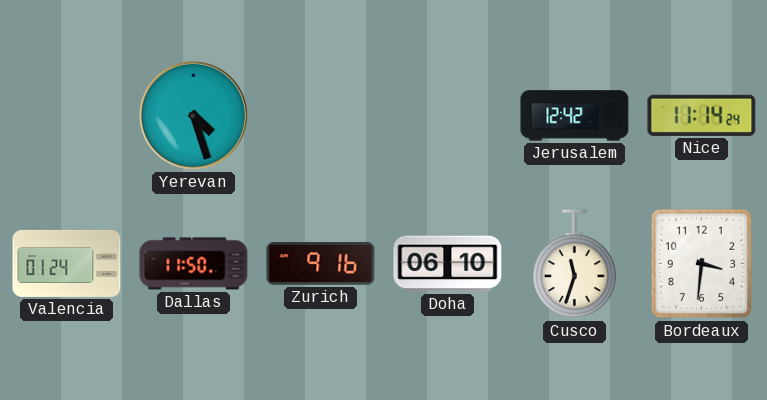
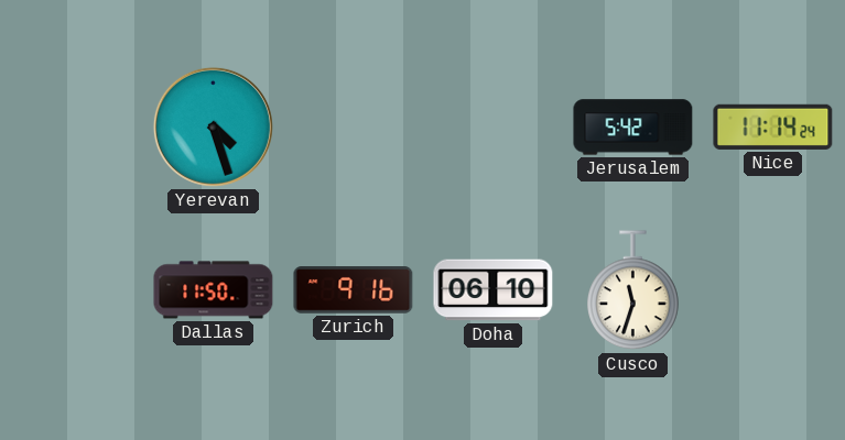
Jerusalem: 12:42 -> 5:42
Valencia: 01:24 -> none
Bordeaux: 3:31 -> none
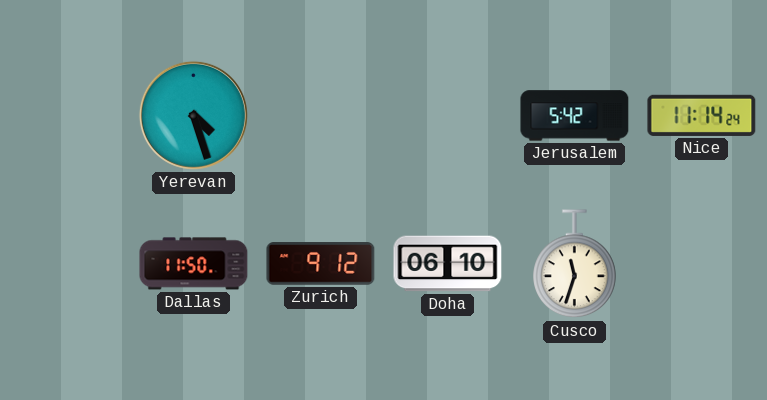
Zurich: 9:16 -> 9:12
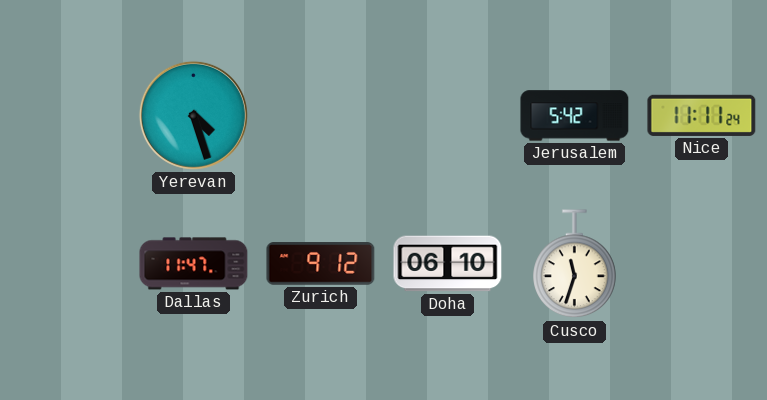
Nice: 11:14 -> 11:11
Dallas: 11:50 -> 11:47
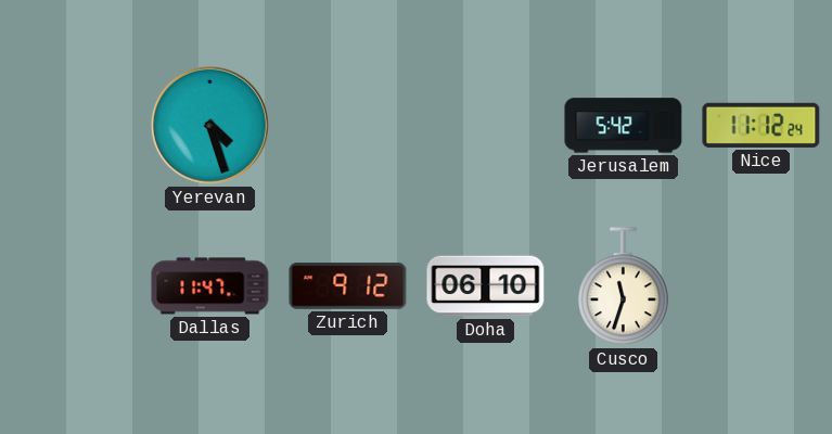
Nice: 11:11 -> 11:12
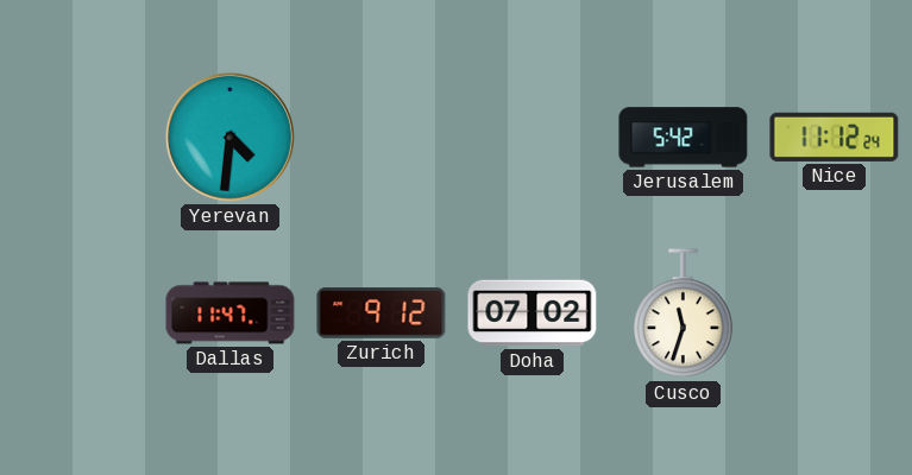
Yerevan: 4:27 -> 4:31
Doha: 06:10 -> 07:02
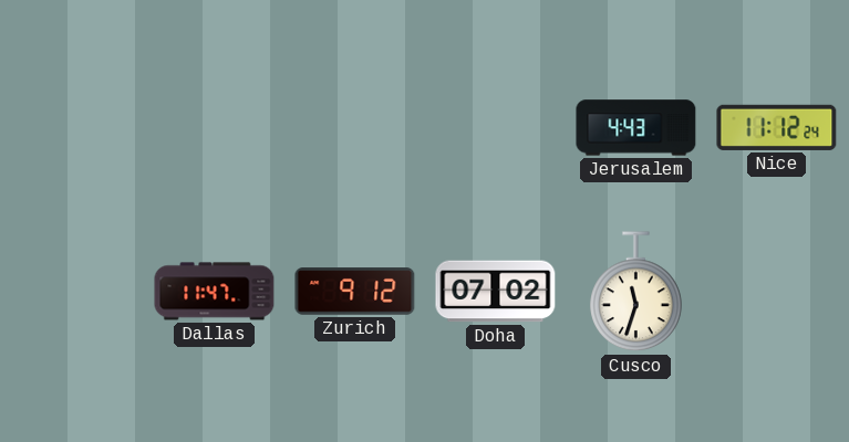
Yerevan: 4:31 -> none
Jerusalem: 5:42 -> 4:43
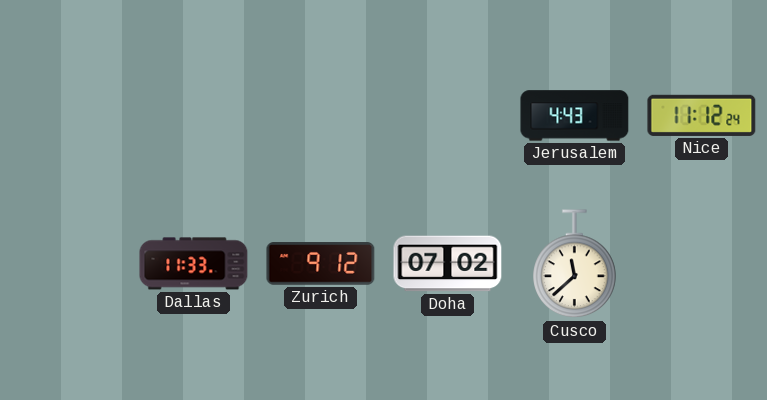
Dallas: 11:47 -> 11:33
Cusco: 11:33 -> 11:38
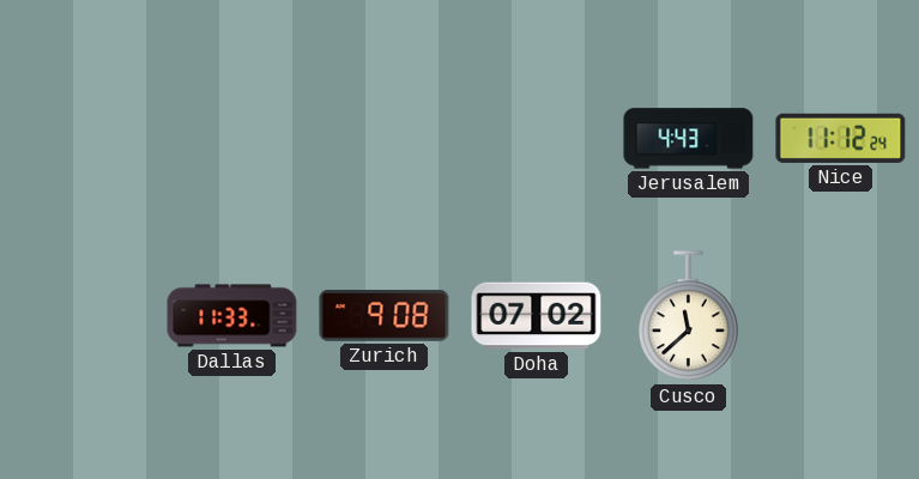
Zurich: 9:12 -> 9:08
